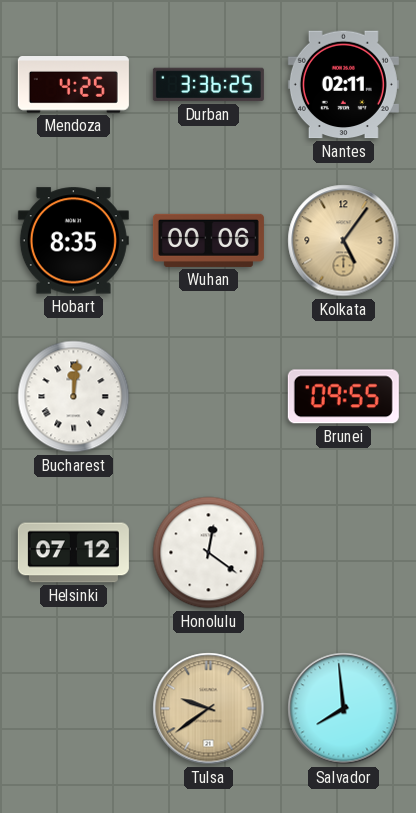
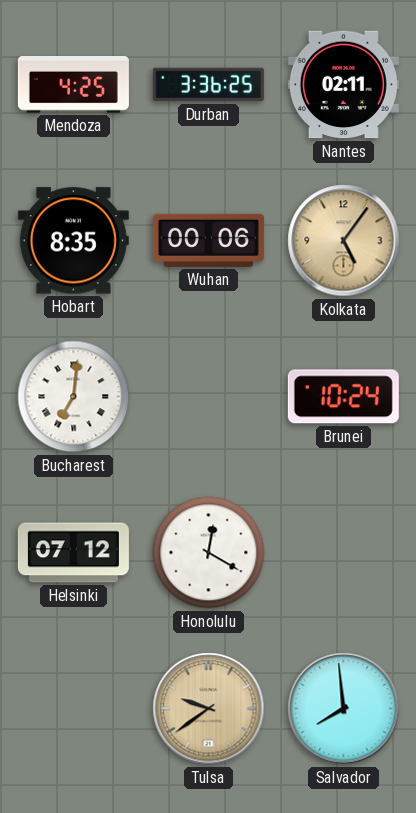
Bucharest: 12:01 -> 7:01
Brunei: 09:55 -> 10:24
Honolulu: 12:21 -> 12:20
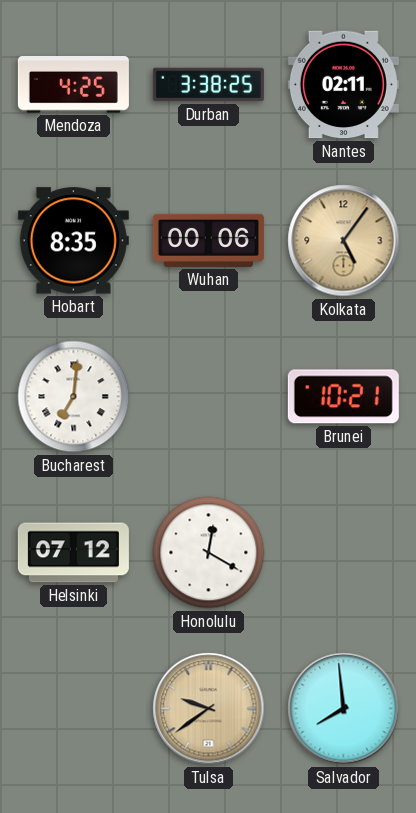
Durban: 3:36 -> 3:38
Brunei: 10:24 -> 10:21
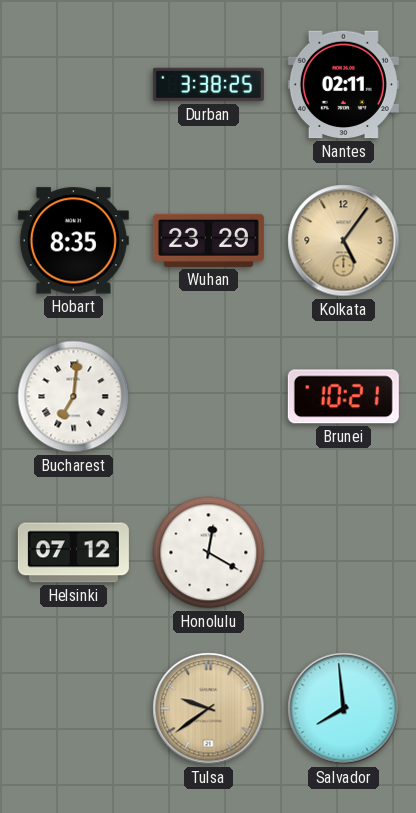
Mendoza: 4:25 -> none
Wuhan: 00:06 -> 23:29
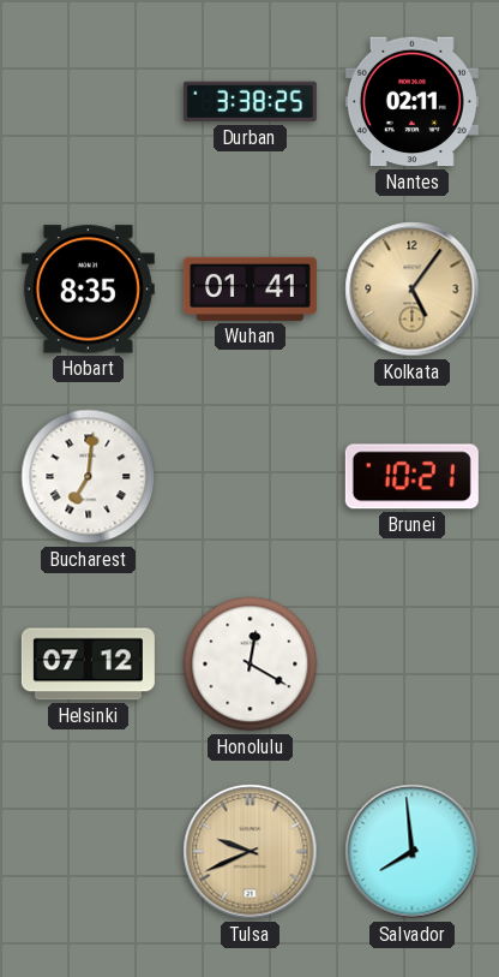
Wuhan: 23:29 -> 01:41
Tulsa: 9:39 -> 9:41
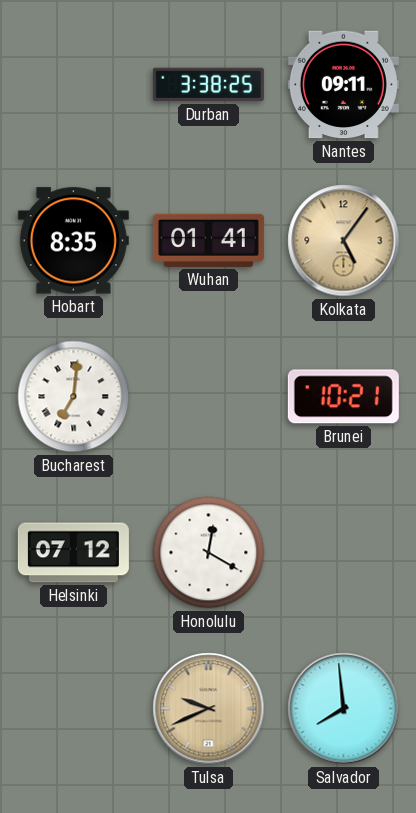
Nantes: 02:11 -> 09:11
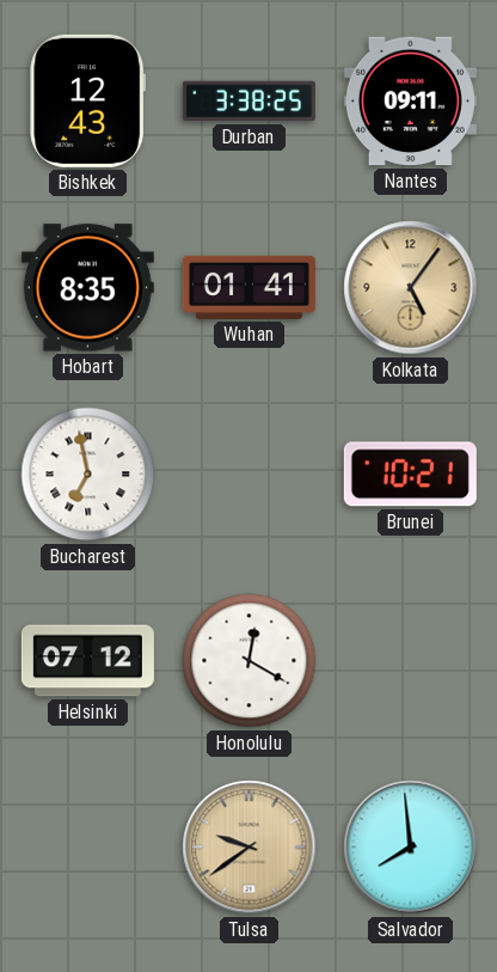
Bishkek: none -> 12:43
Bucharest: 7:01 -> 6:58
Tulsa: 9:41 -> 9:39
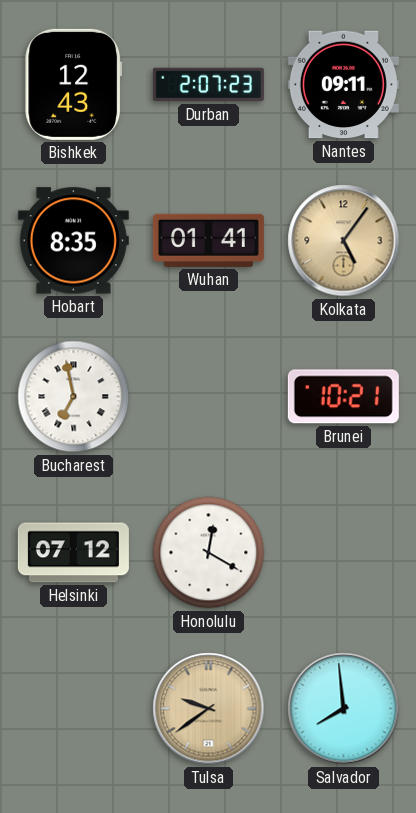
Durban: 3:38 -> 2:07
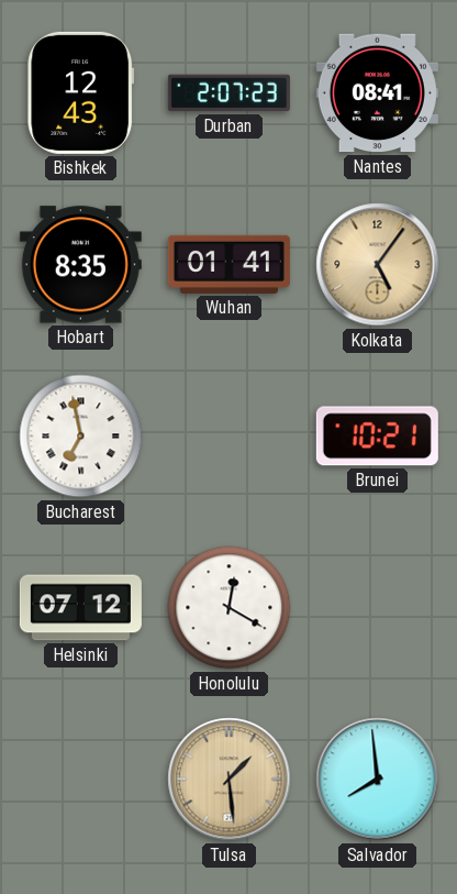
Nantes: 09:11 -> 08:41
Tulsa: 9:39 -> 1:29
